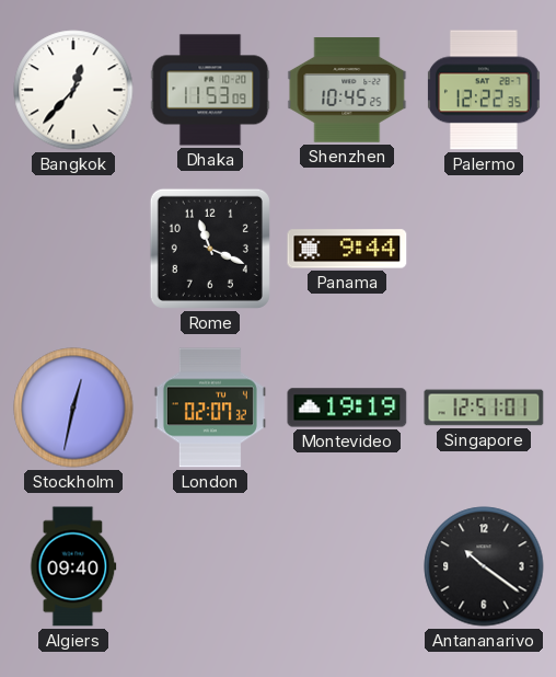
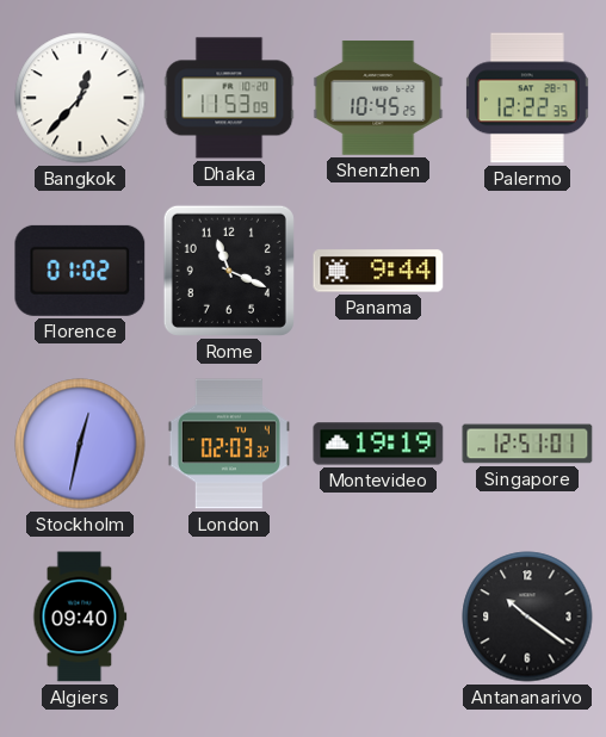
Florence: none -> 01:02
London: 02:07 -> 02:03
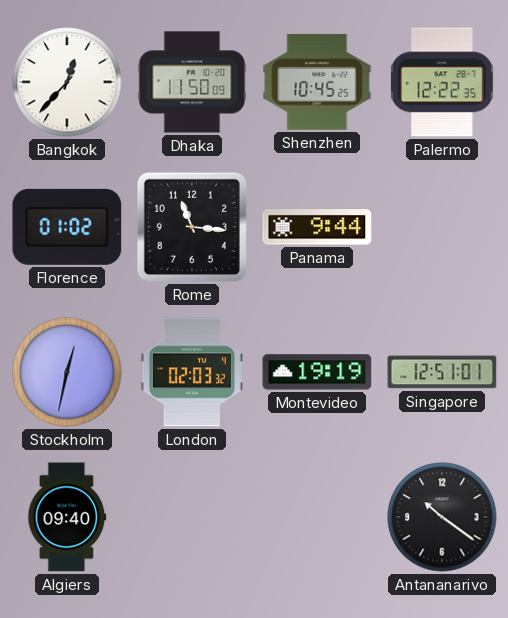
Dhaka: 11:53 -> 11:50
Rome: 11:19 -> 11:16
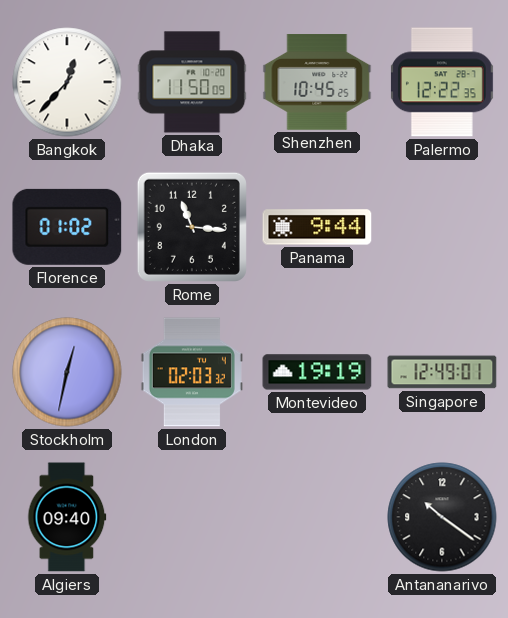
Singapore: 12:51 -> 12:49
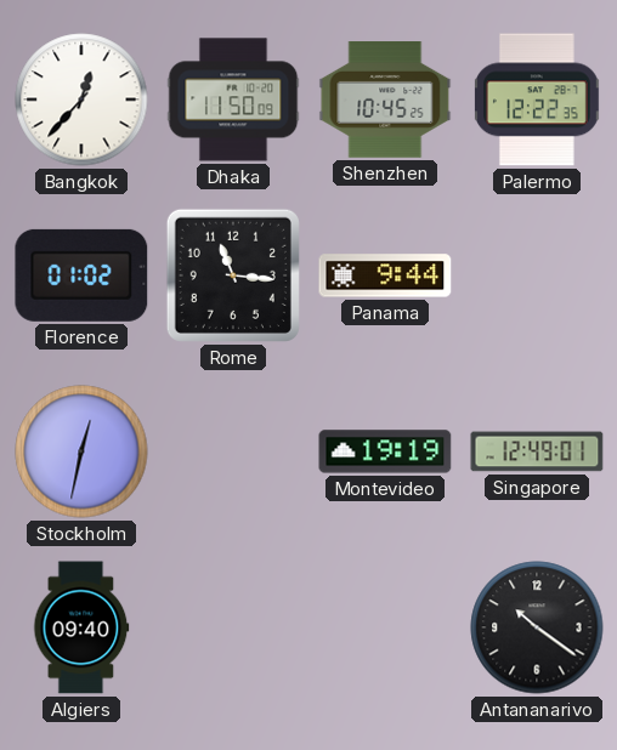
London: 02:03 -> none
